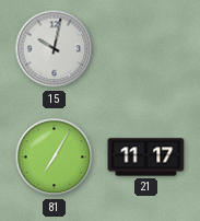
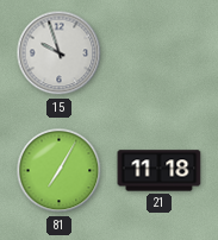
15: 10:02 -> 9:57
21: 11:17 -> 11:18
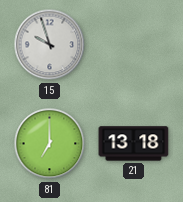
81: 7:05 -> 7:00
21: 11:18 -> 13:18
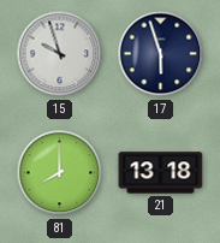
17: none -> 5:57
81: 7:00 -> 8:00
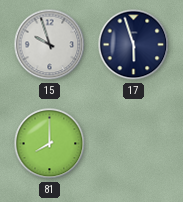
21: 13:18 -> none
